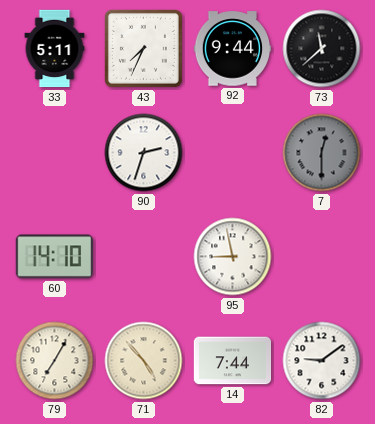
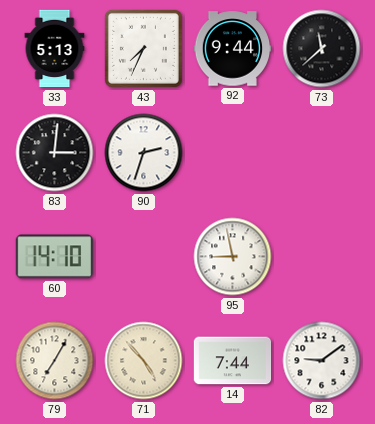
33: 5:11 -> 5:13
83: none -> 3:01
7: 12:30 -> none
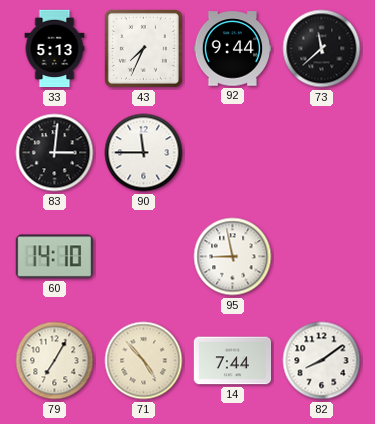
90: 2:33 -> 11:45
82: 9:09 -> 8:09
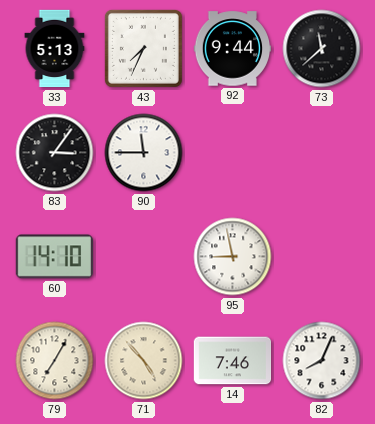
83: 3:01 -> 3:06
14: 7:44 -> 7:46
82: 8:09 -> 8:04
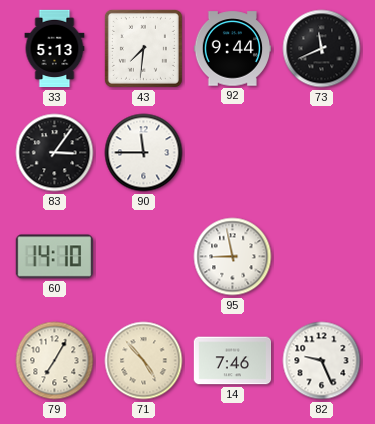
43: 7:34 -> 7:31
73: 11:38 -> 11:41
82: 8:04 -> 9:26
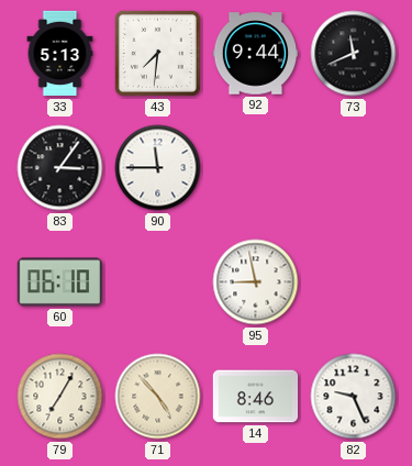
60: 14:10 -> 06:10
14: 7:46 -> 8:46
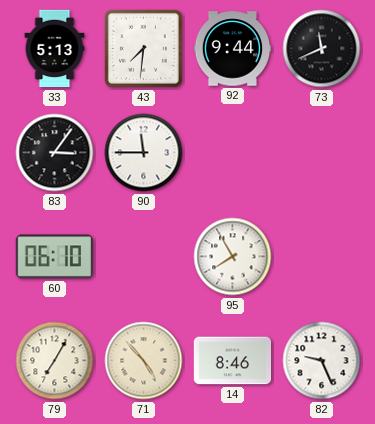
95: 8:58 -> 7:55
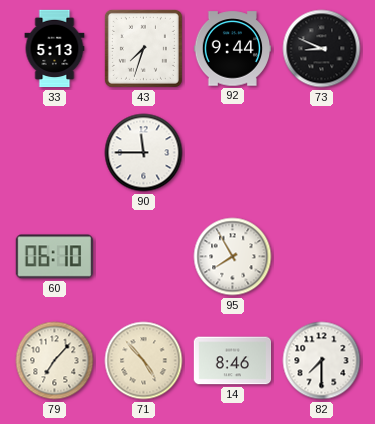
43: 7:31 -> 7:33
73: 11:41 -> 8:49
83: 3:06 -> none
79: 7:05 -> 7:07
82: 9:26 -> 7:30
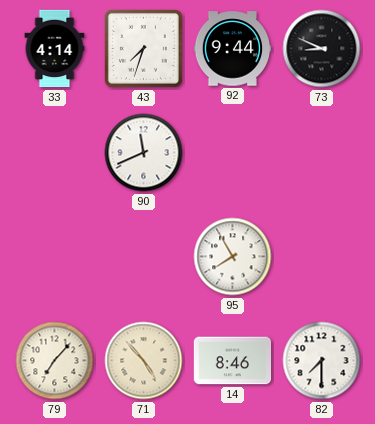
33: 5:13 -> 4:14
90: 11:45 -> 11:41
60: 06:10 -> none
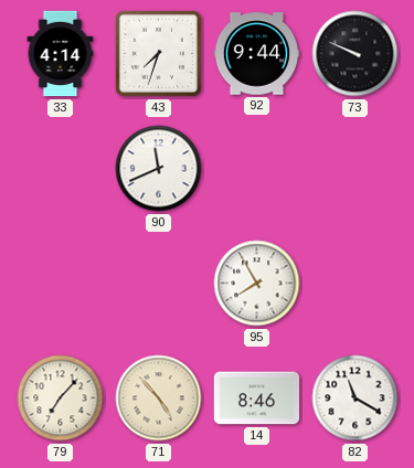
73: 8:49 -> 9:49
82: 7:30 -> 11:20
